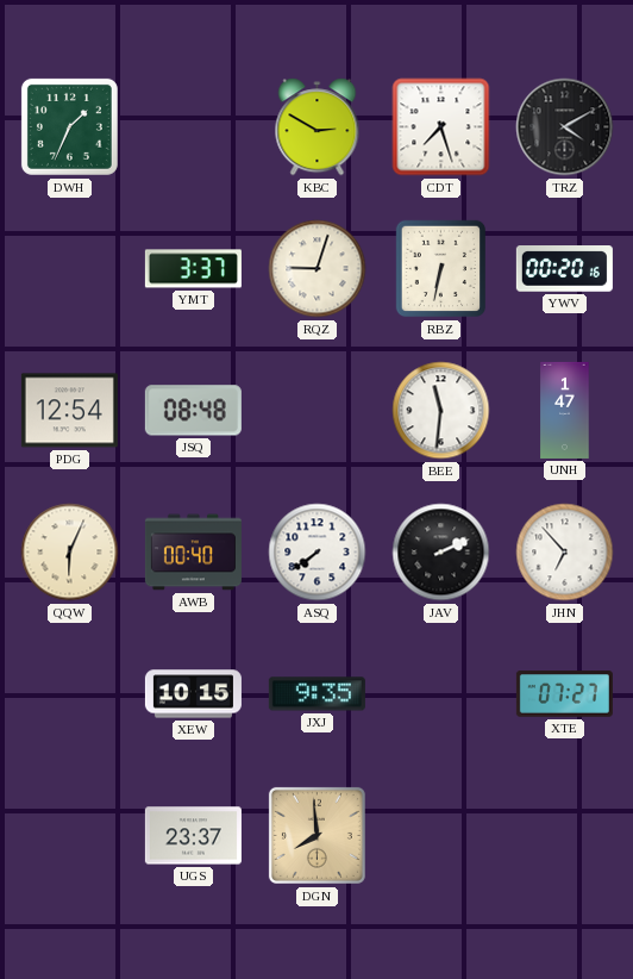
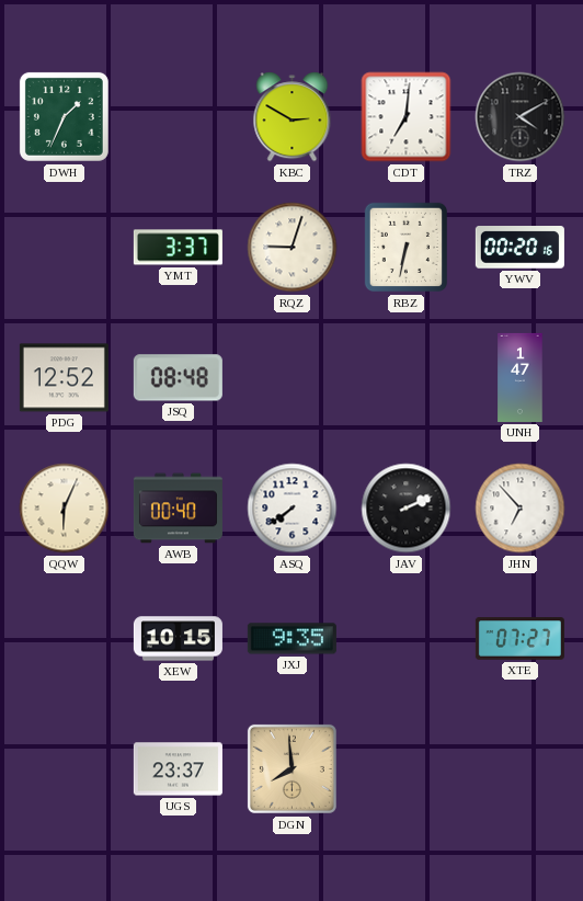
CDT: 7:27 -> 7:01
PDG: 12:54 -> 12:52
BEE: 11:31 -> none
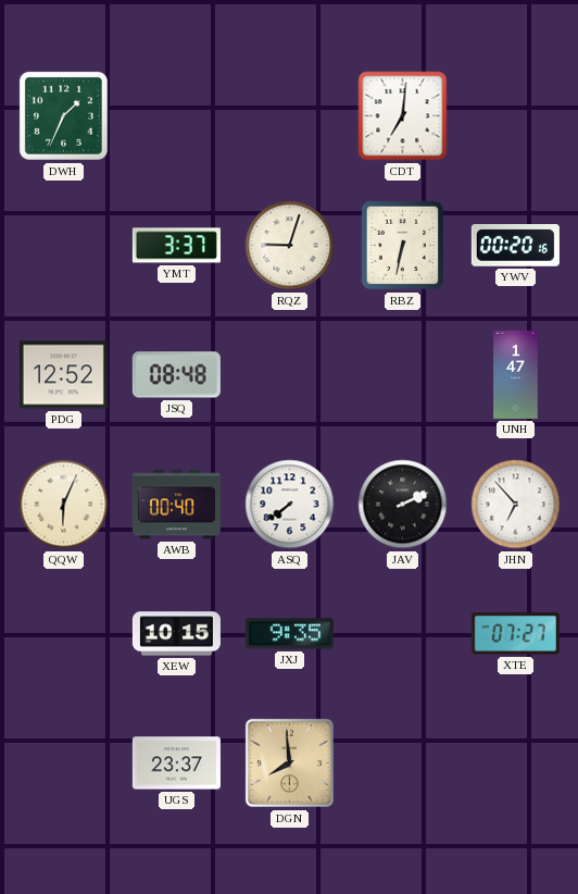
KBC: 2:50 -> none
TRZ: 4:10 -> none
